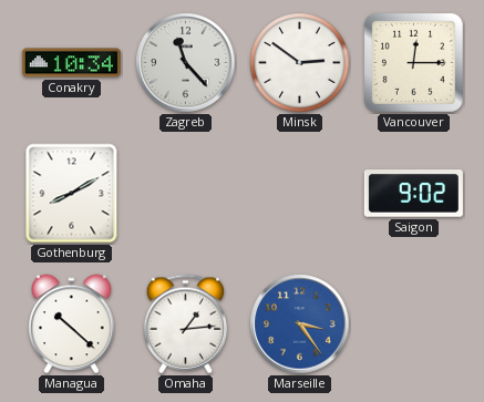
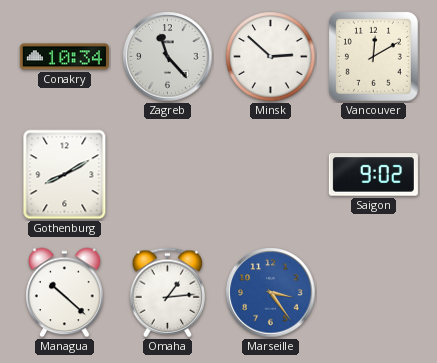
Minsk: 2:51 -> 2:52
Vancouver: 12:15 -> 12:10
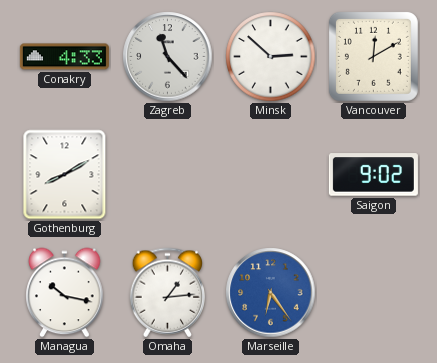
Conakry: 10:34 -> 4:33
Managua: 10:22 -> 10:17
Marseille: 3:24 -> 6:24
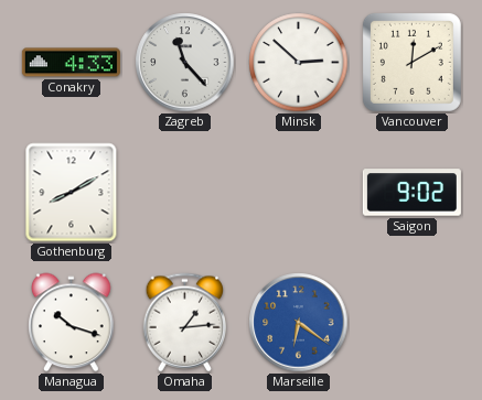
Managua: 10:17 -> 10:18
Marseille: 6:24 -> 6:21
